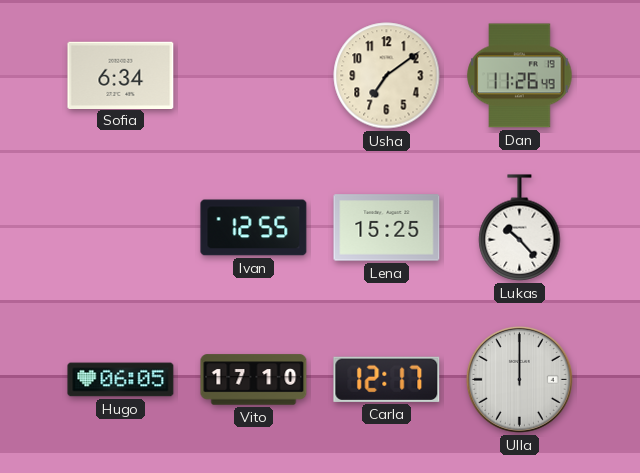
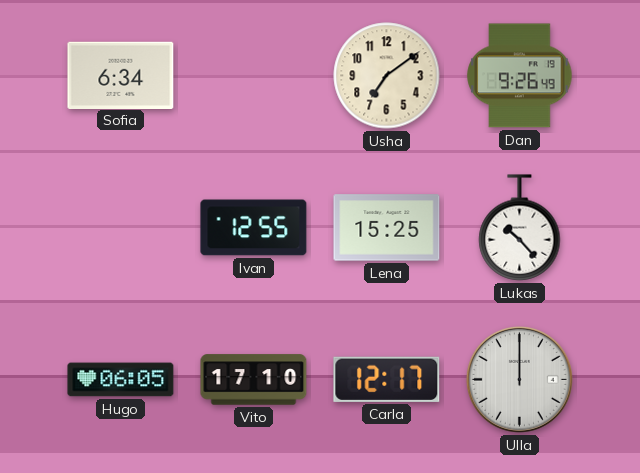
Dan: 11:26 -> 9:26
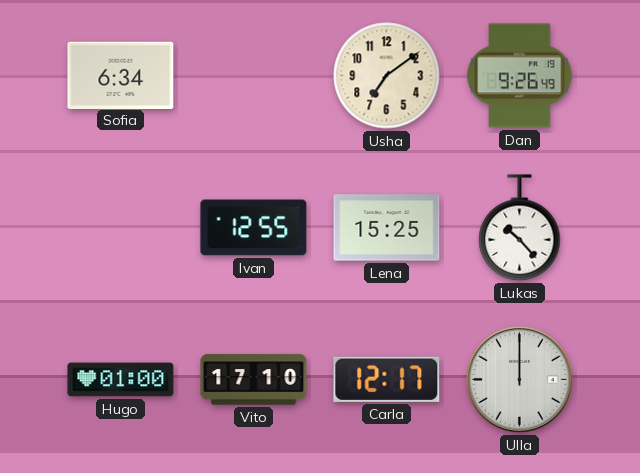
Hugo: 06:05 -> 01:00
